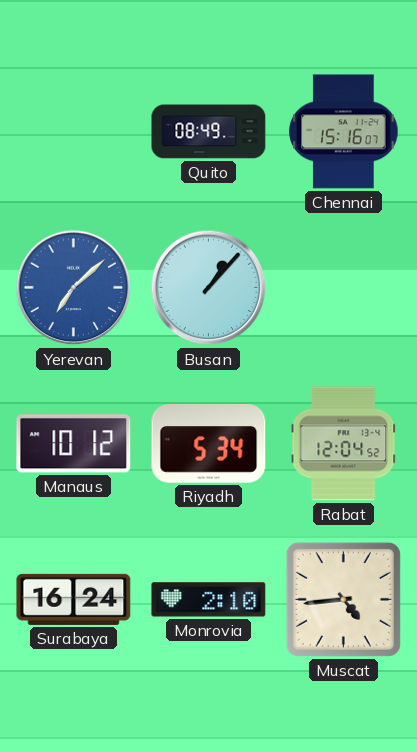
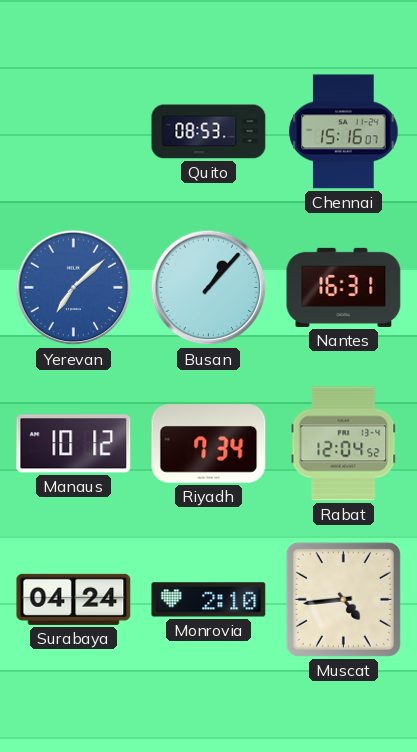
Quito: 08:49 -> 08:53
Nantes: none -> 16:31
Riyadh: 5:34 -> 7:34
Surabaya: 16:24 -> 04:24
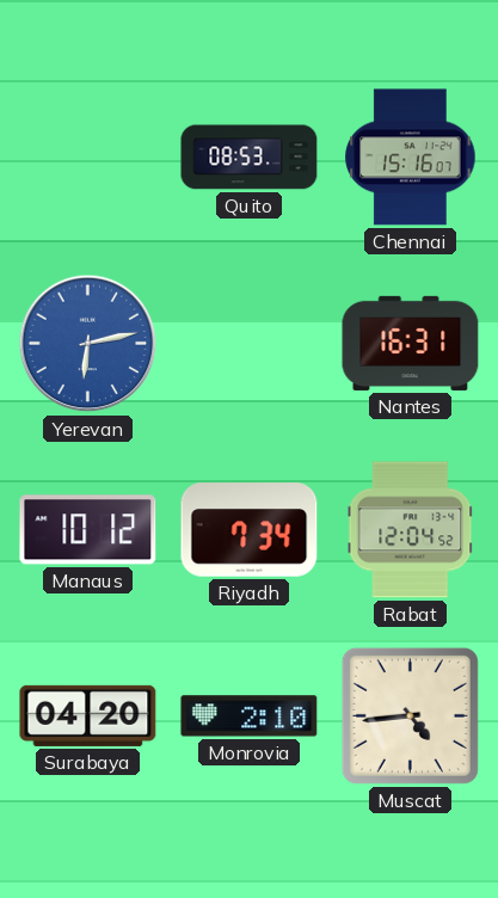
Yerevan: 7:08 -> 6:13
Busan: 1:07 -> none
Surabaya: 04:24 -> 04:20
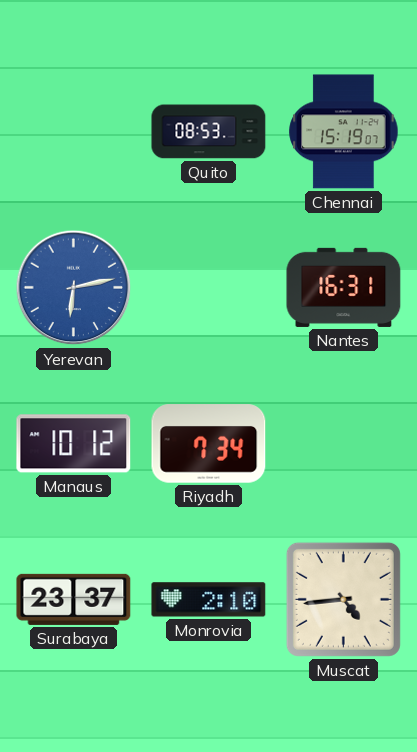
Chennai: 15:16 -> 15:19
Rabat: 12:04 -> none
Surabaya: 04:20 -> 23:37
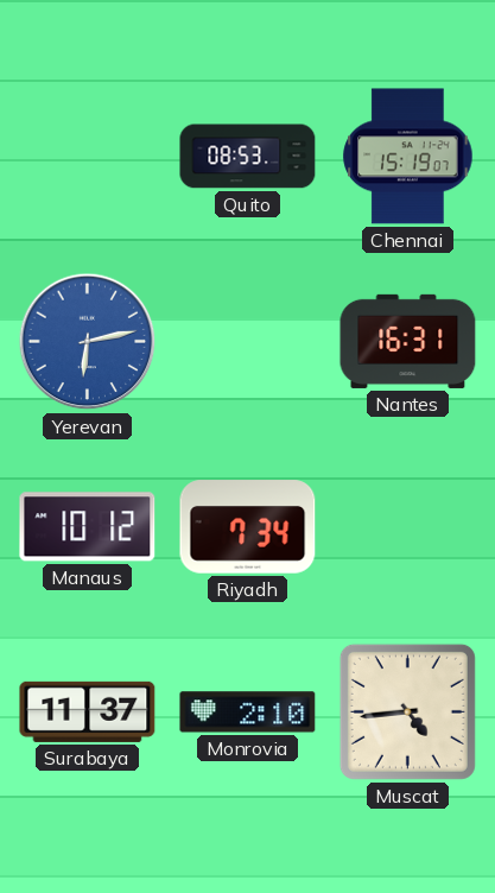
Surabaya: 23:37 -> 11:37
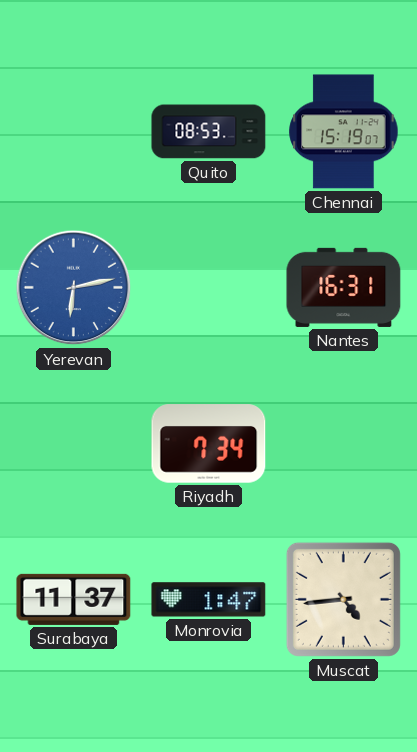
Manaus: 10:12 -> none
Monrovia: 2:10 -> 1:47
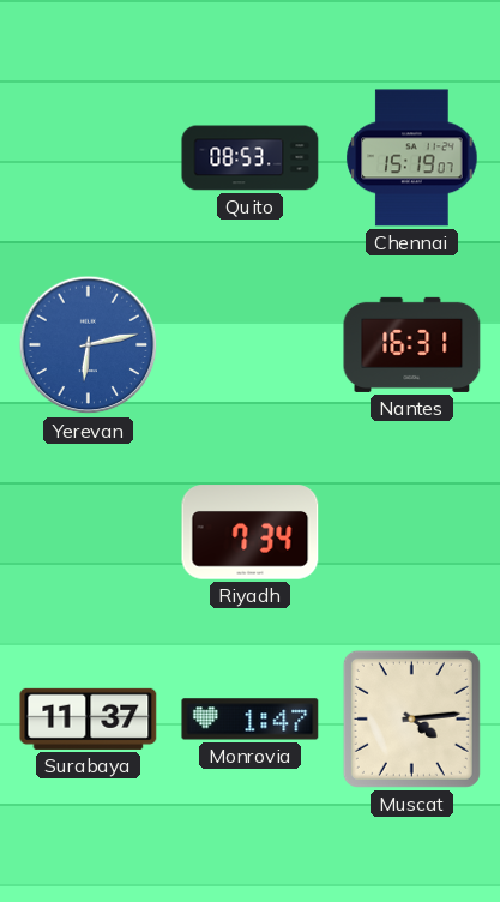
Muscat: 4:44 -> 4:14
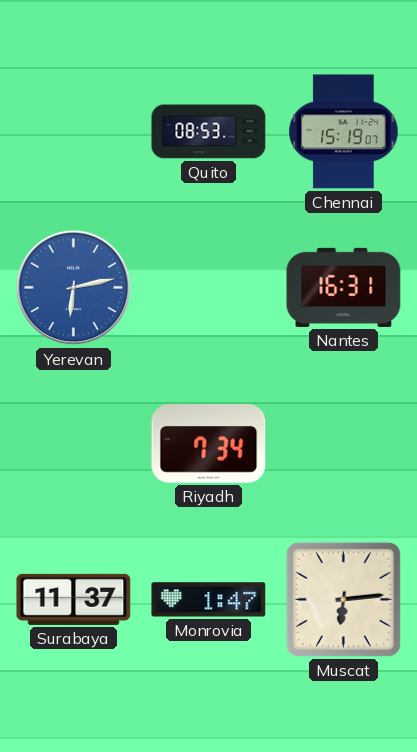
Muscat: 4:14 -> 6:14
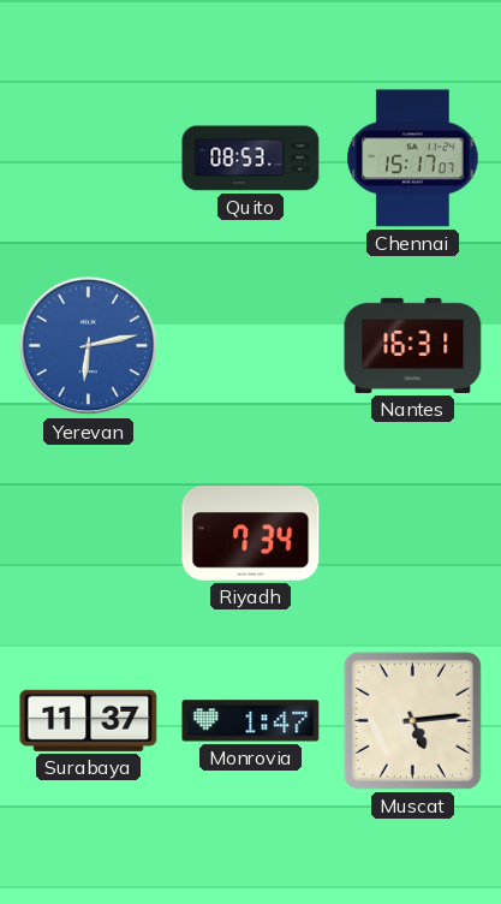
Chennai: 15:19 -> 15:17
Muscat: 6:14 -> 5:14
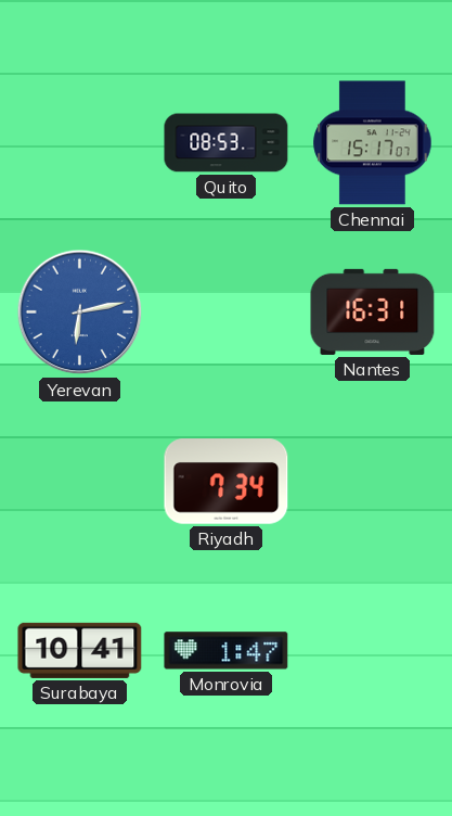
Surabaya: 11:37 -> 10:41
Muscat: 5:14 -> none
